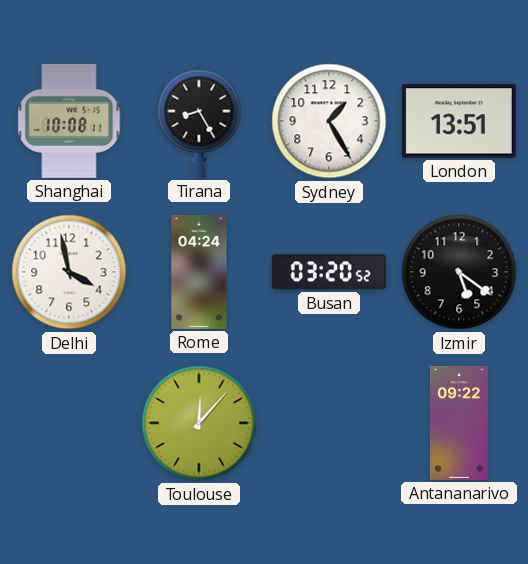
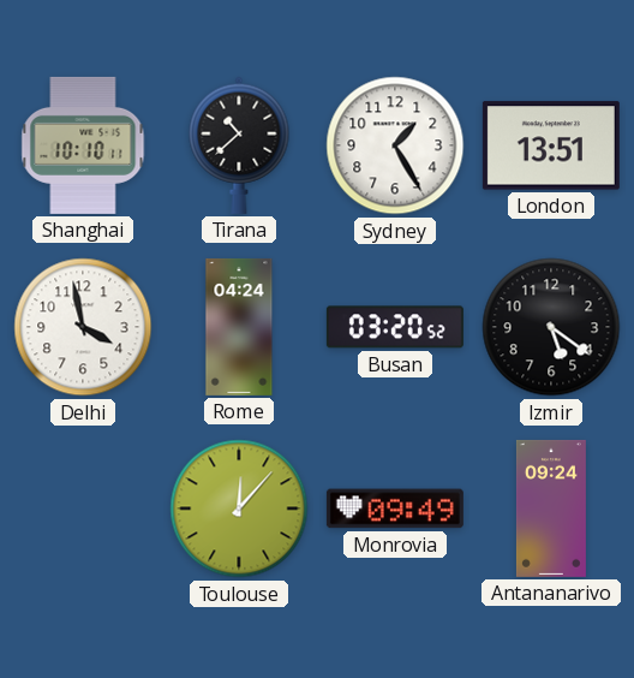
Shanghai: 10:08 -> 10:10
Tirana: 8:25 -> 10:38
Monrovia: none -> 09:49
Antananarivo: 09:22 -> 09:24
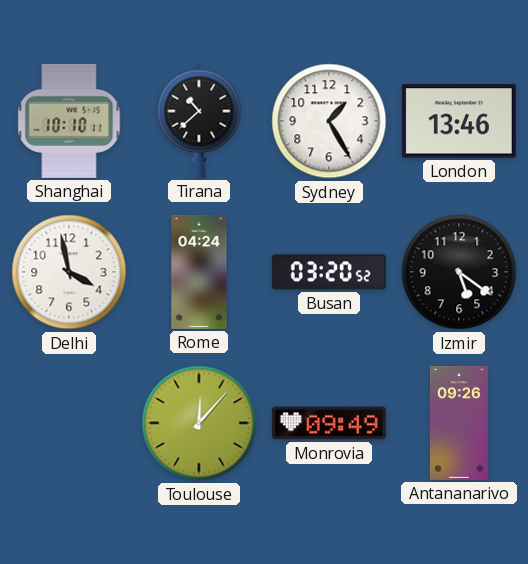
London: 13:51 -> 13:46
Antananarivo: 09:24 -> 09:26
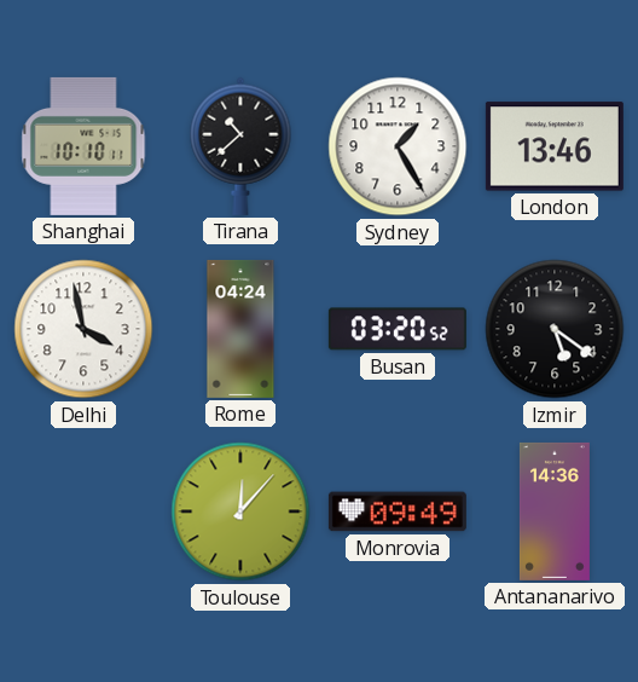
Antananarivo: 09:26 -> 14:36
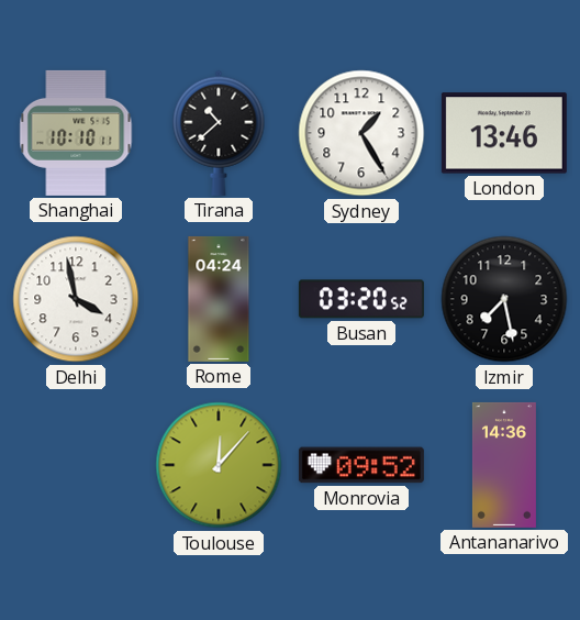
Izmir: 5:21 -> 7:28
Monrovia: 09:49 -> 09:52
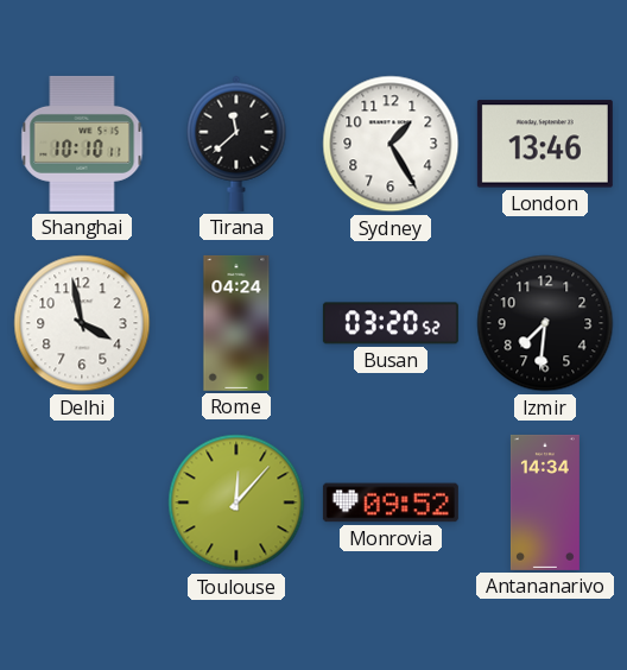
Tirana: 10:38 -> 11:38
Izmir: 7:28 -> 7:31
Antananarivo: 14:36 -> 14:34
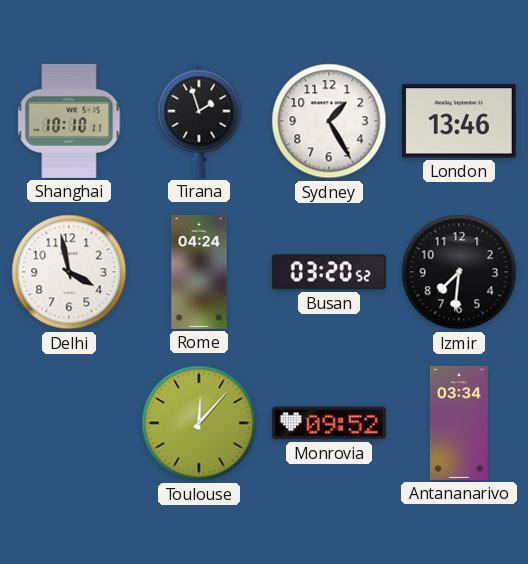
Tirana: 11:38 -> 1:57
Antananarivo: 14:34 -> 03:34
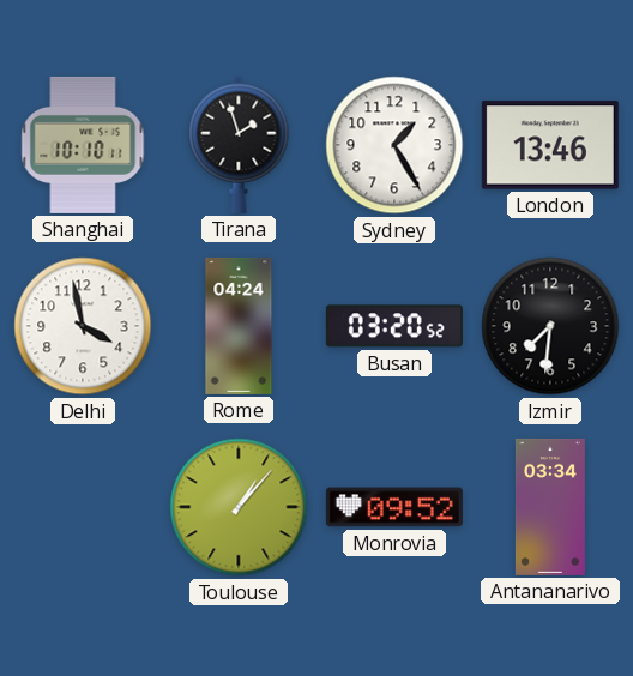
Toulouse: 12:07 -> 1:07
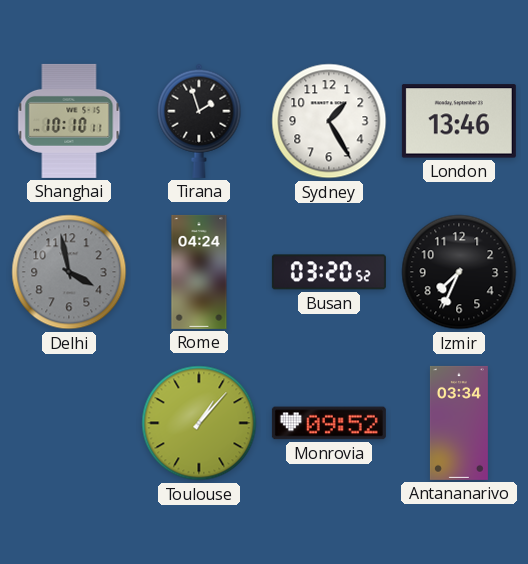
Delhi dial: white -> grey
Izmir: 7:31 -> 7:34
